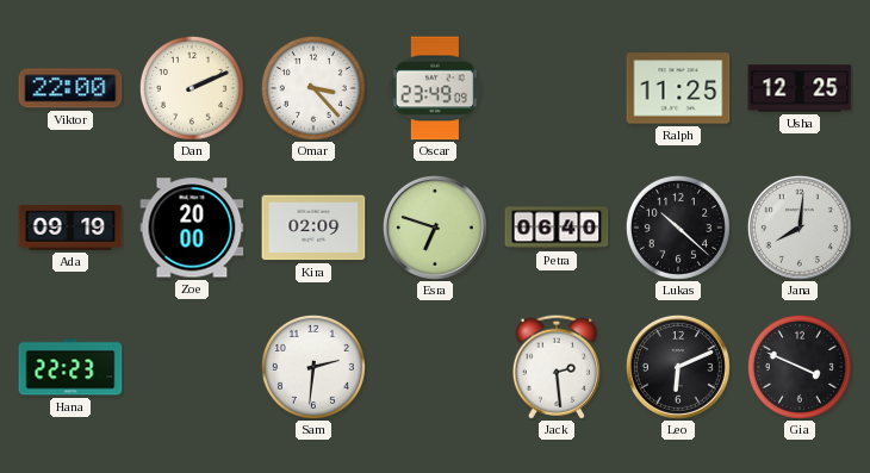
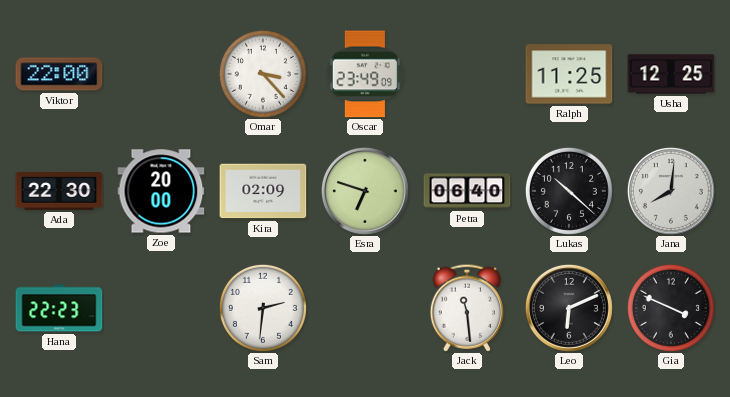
Dan: 2:11 -> none
Ada: 09:19 -> 22:30
Jack: 2:29 -> 11:29
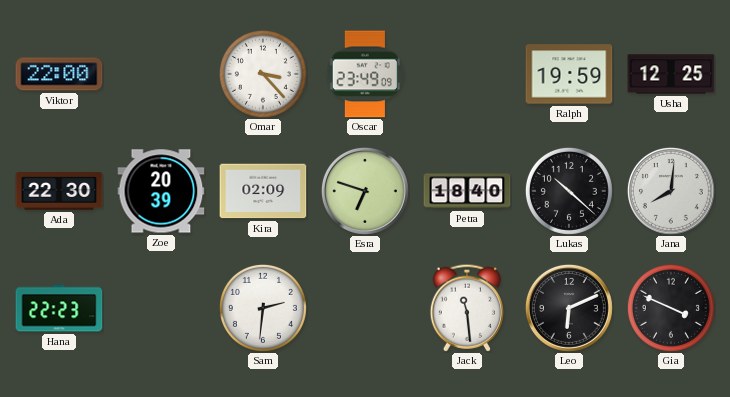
Ralph: 11:25 -> 19:59
Zoe: 20:00 -> 20:39
Petra: 06:40 -> 18:40
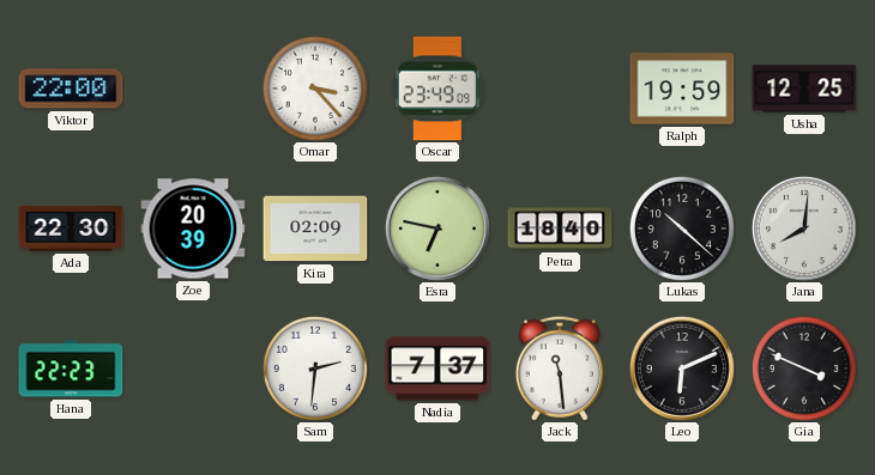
Esra: 6:48 -> 6:47
Nadia: none -> 7:37
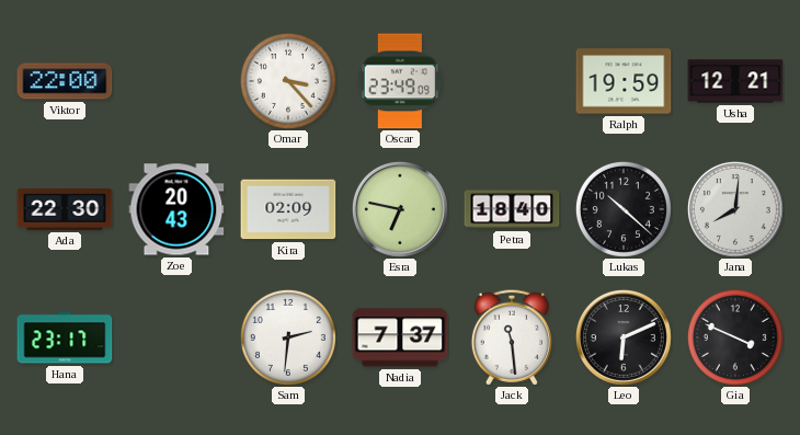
Usha: 12:25 -> 12:21
Zoe: 20:39 -> 20:43
Hana: 22:23 -> 23:17
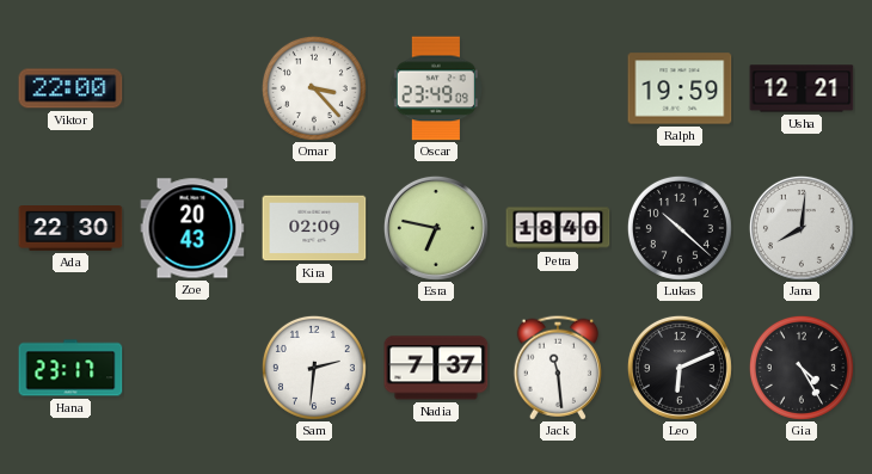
Gia: 3:49 -> 4:25
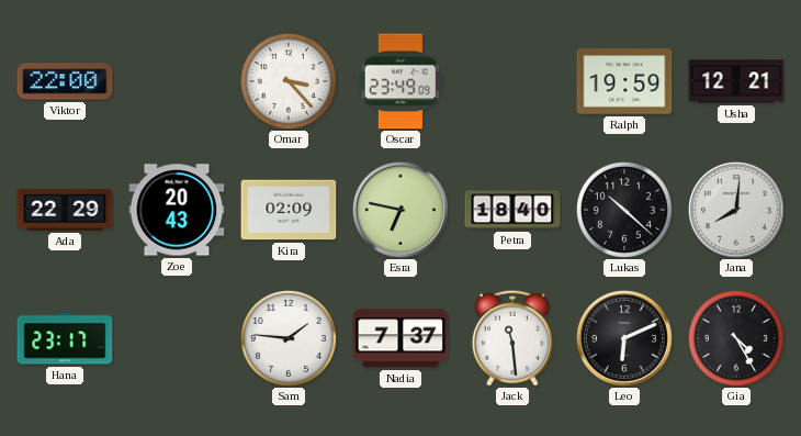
Ada: 22:30 -> 22:29
Sam: 2:31 -> 1:46
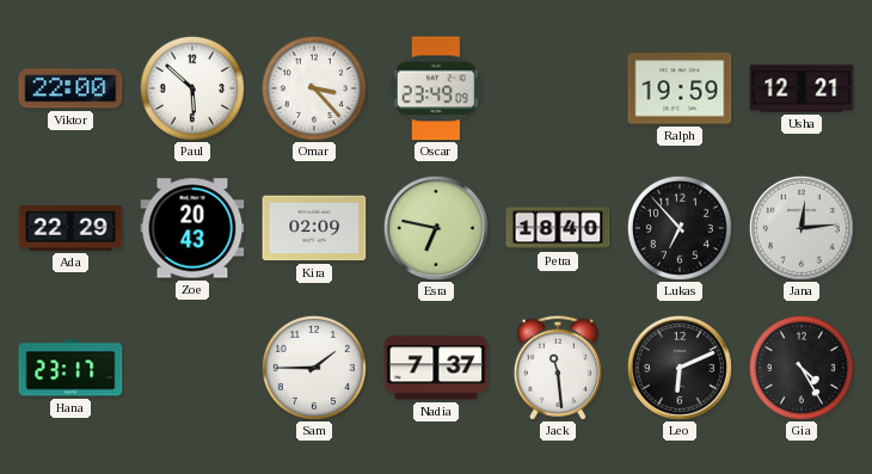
Paul: none -> 5:52
Lukas: 10:22 -> 6:53
Jana: 8:01 -> 12:14
Sam: 1:46 -> 1:45
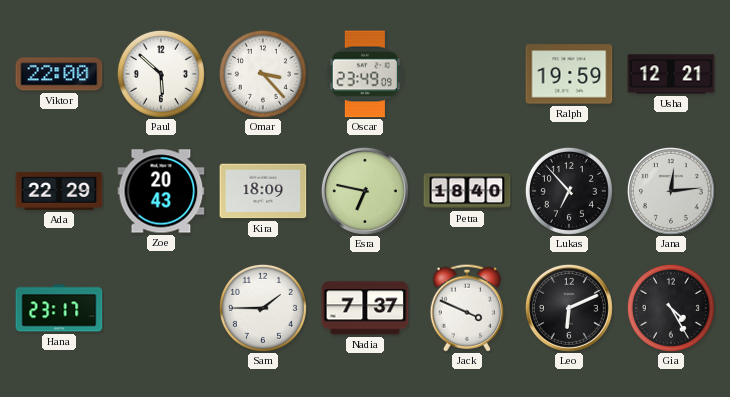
Kira: 02:09 -> 18:09
Jack: 11:29 -> 3:49
